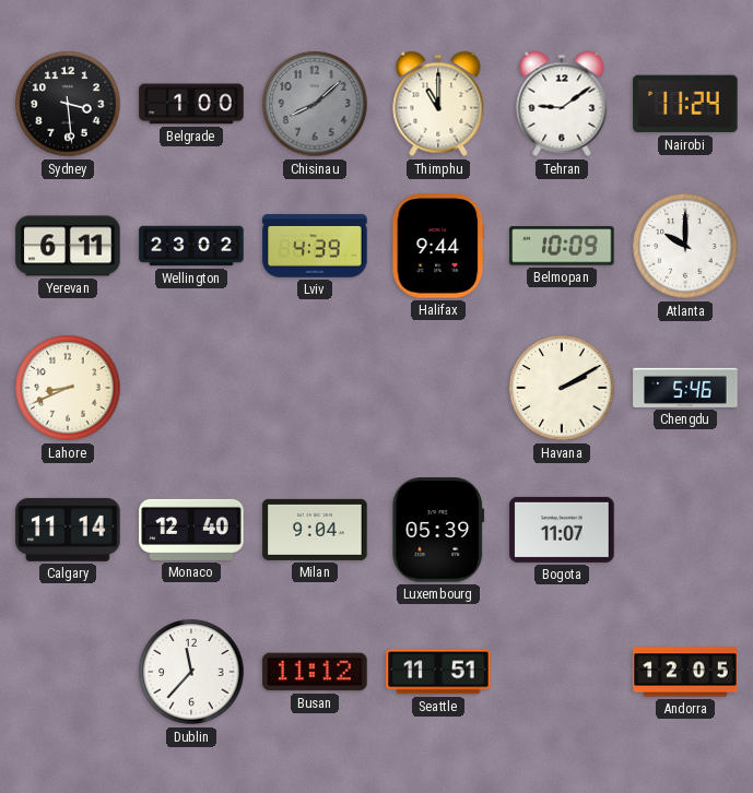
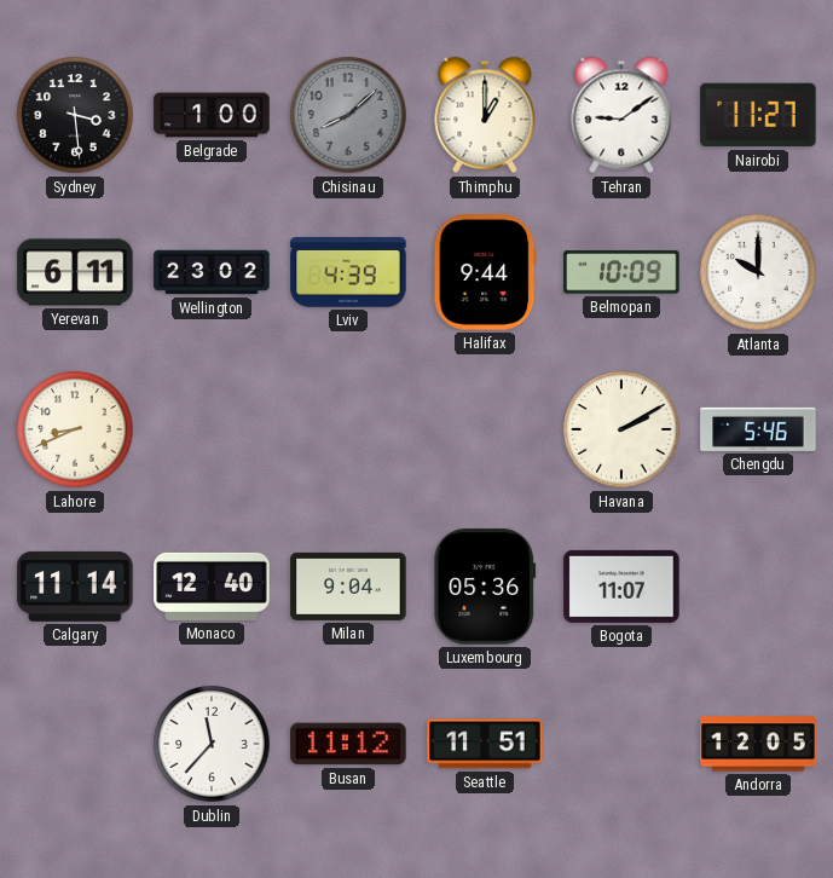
Thimphu: 11:00 -> 1:00
Nairobi: 11:24 -> 11:27
Luxembourg: 05:39 -> 05:36
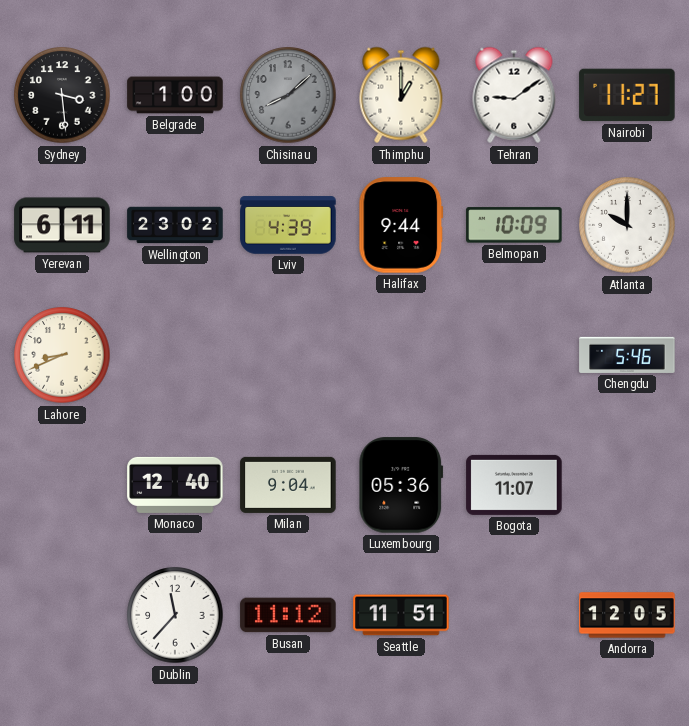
Havana: 2:10 -> none
Calgary: 11:14 -> none
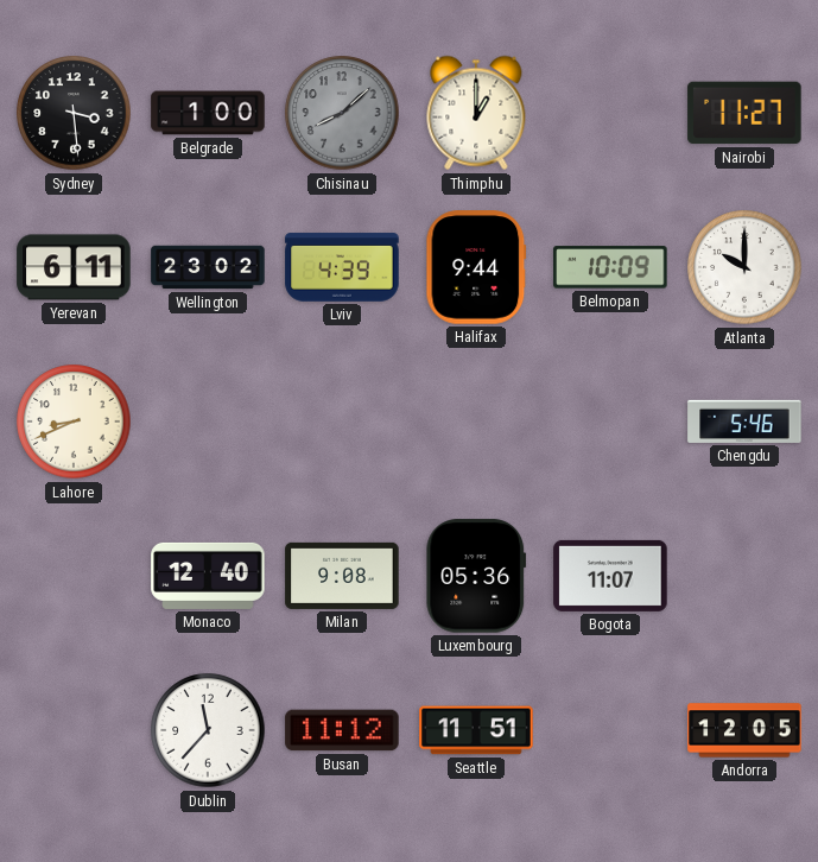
Tehran: 9:09 -> none
Milan: 9:04 -> 9:08
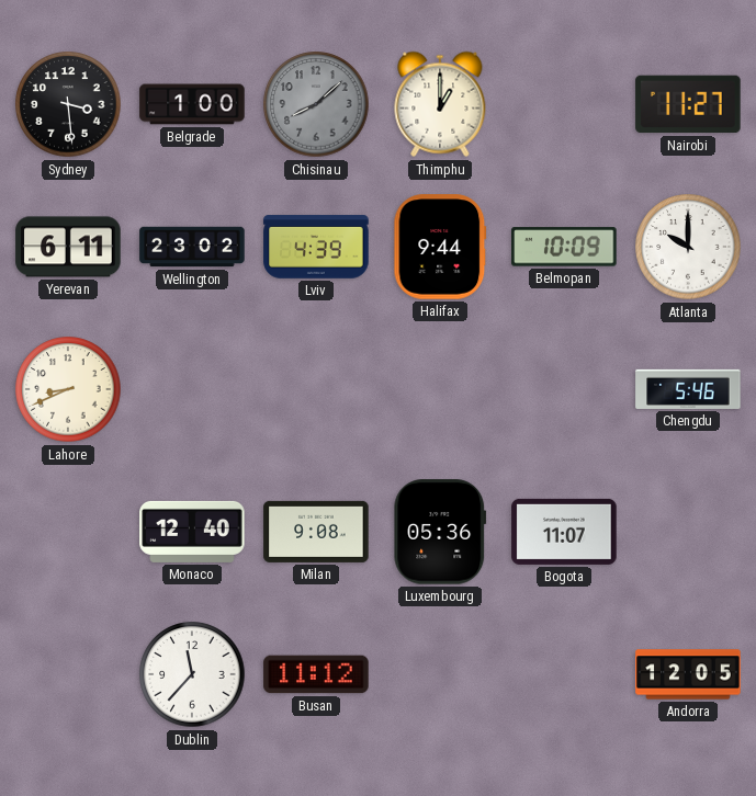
Seattle: 11:51 -> none
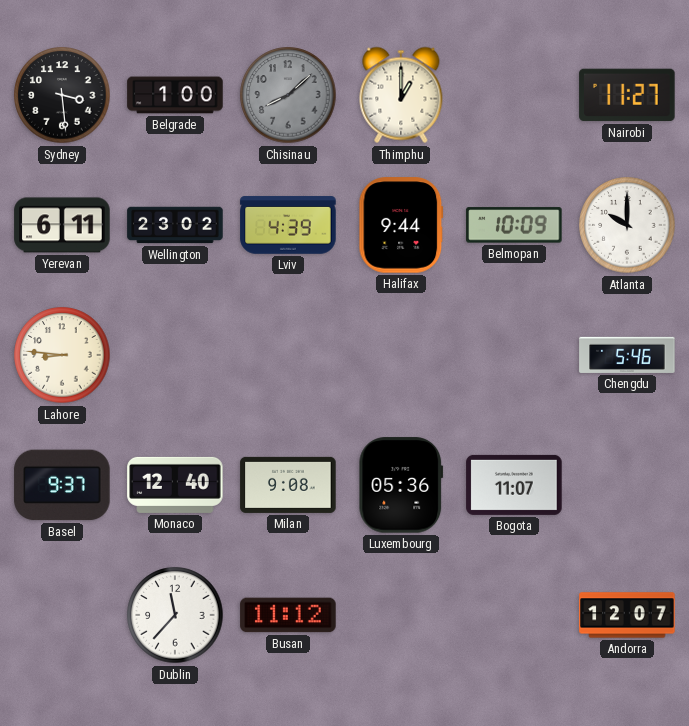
Lahore: 8:41 -> 8:46
Basel: none -> 9:37
Andorra: 12:05 -> 12:07
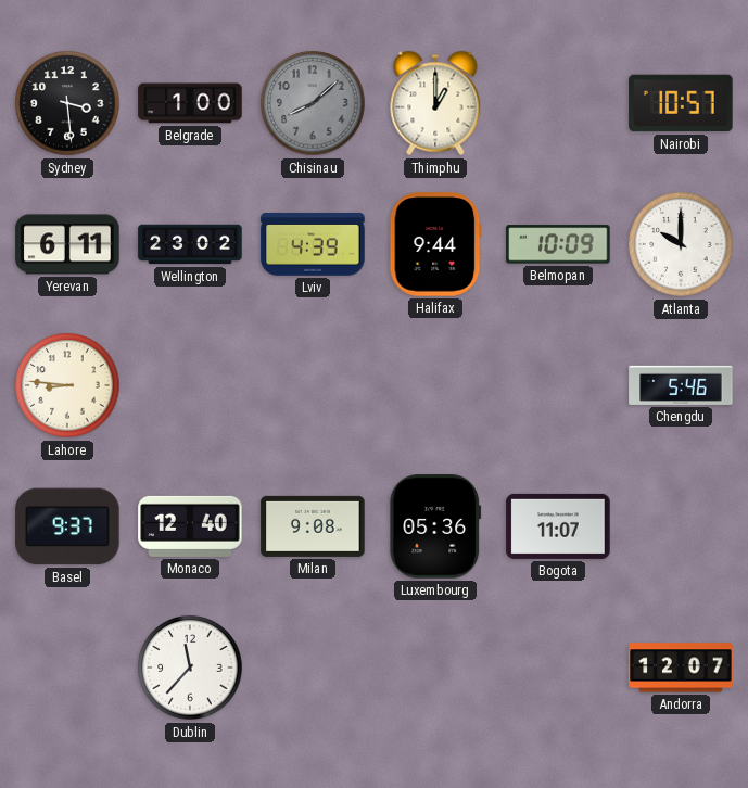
Nairobi: 11:27 -> 10:57
Busan: 11:12 -> none
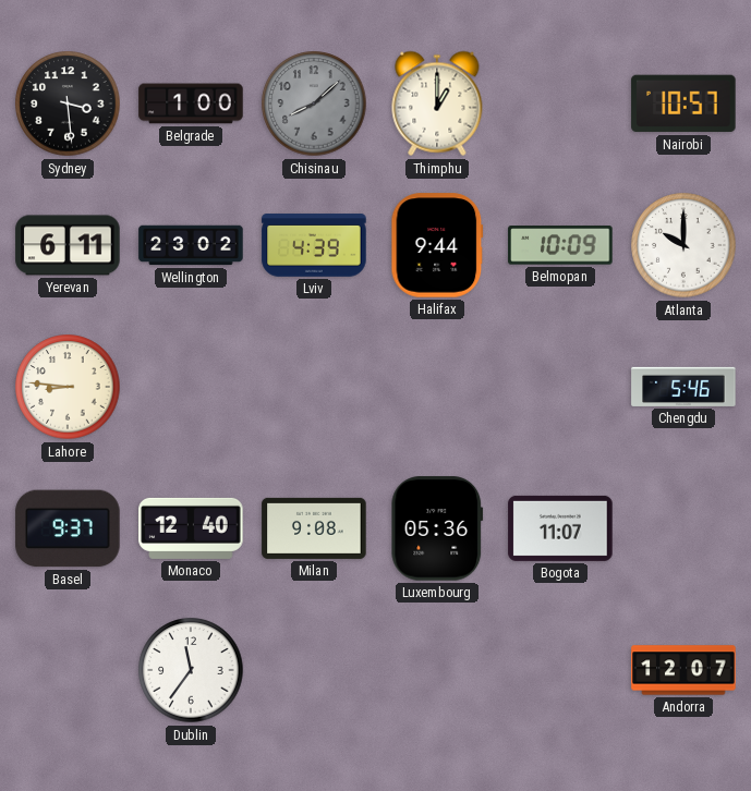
Dublin: 11:37 -> 11:36
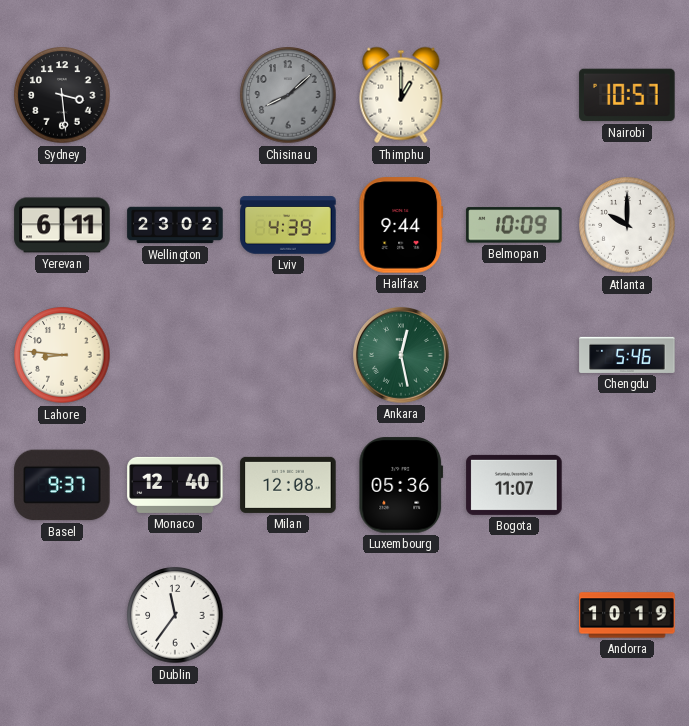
Belgrade: 1:00 -> none
Ankara: none -> 12:28
Milan: 9:08 -> 12:08
Andorra: 12:07 -> 10:19
